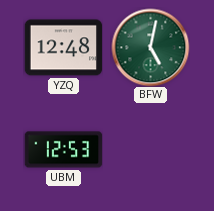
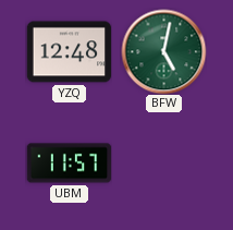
UBM: 12:53 -> 11:57
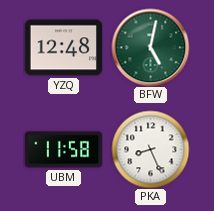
UBM: 11:57 -> 11:58
PKA: none -> 8:26
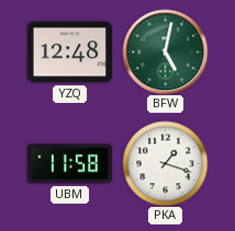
PKA: 8:26 -> 1:18
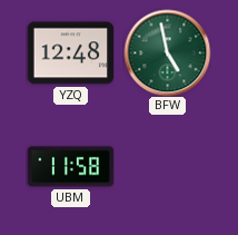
BFW: 5:02 -> 4:58
PKA: 1:18 -> none
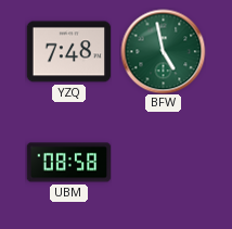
YZQ: 12:48 -> 7:48
UBM: 11:58 -> 08:58
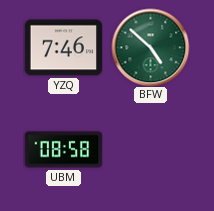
YZQ: 7:48 -> 7:46
BFW: 4:58 -> 4:52
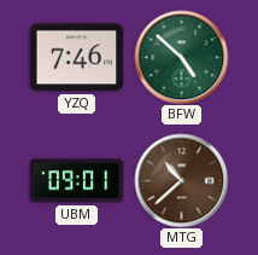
UBM: 08:58 -> 09:01
MTG: none -> 10:38
